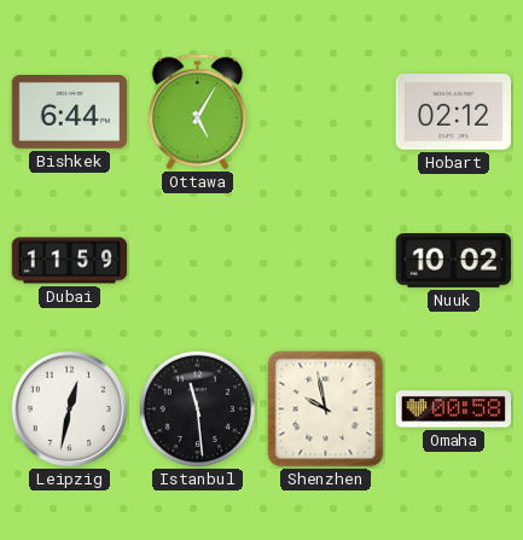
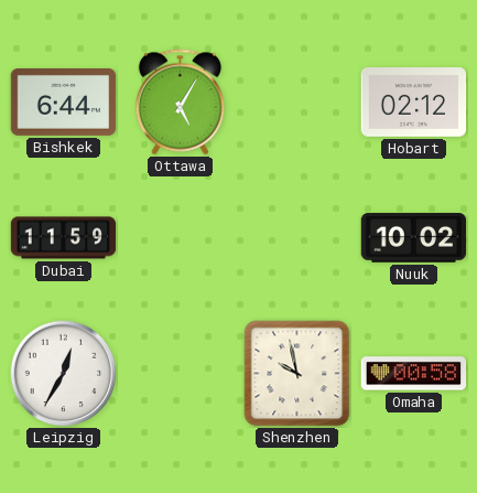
Leipzig: 12:32 -> 12:35
Istanbul: 11:29 -> none
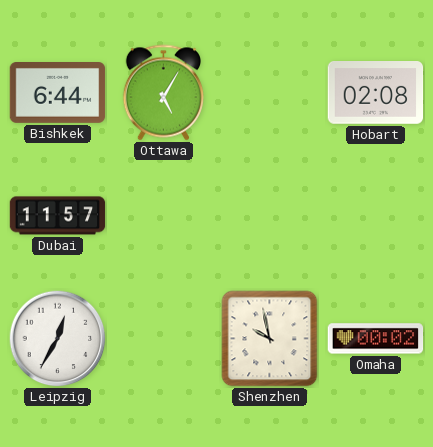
Hobart: 02:12 -> 02:08
Dubai: 11:59 -> 11:57
Nuuk: 10:02 -> none
Omaha: 00:58 -> 00:02
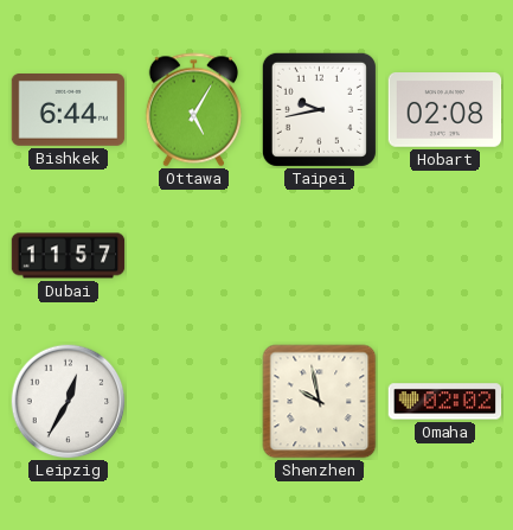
Taipei: none -> 9:43
Omaha: 00:02 -> 02:02
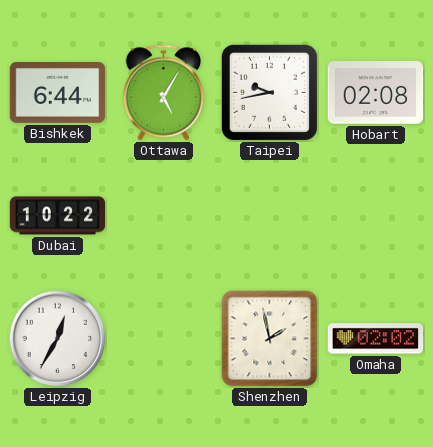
Dubai: 11:57 -> 10:22
Shenzhen: 9:58 -> 1:58
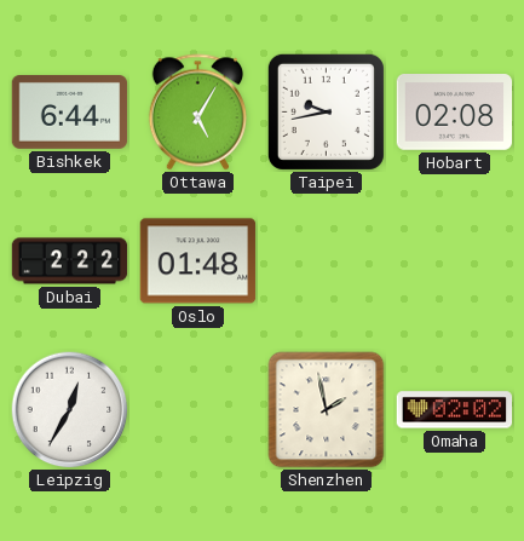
Dubai: 10:22 -> 2:22
Oslo: none -> 01:48
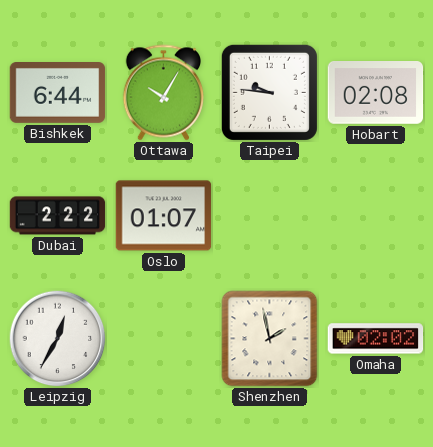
Ottawa: 5:05 -> 10:05
Taipei: 9:43 -> 9:46
Oslo: 01:48 -> 01:07
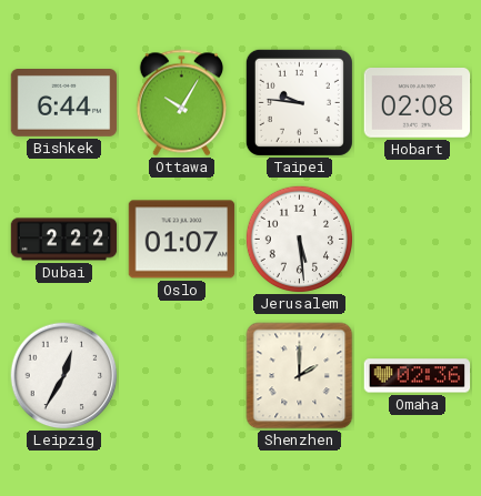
Jerusalem: none -> 5:29
Shenzhen: 1:58 -> 2:00
Omaha: 02:02 -> 02:36
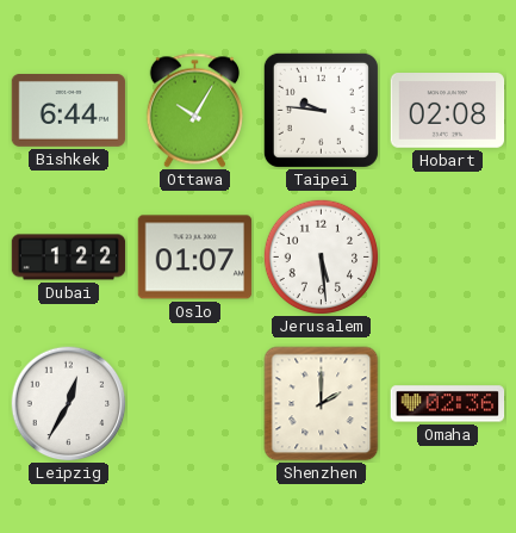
Dubai: 2:22 -> 1:22
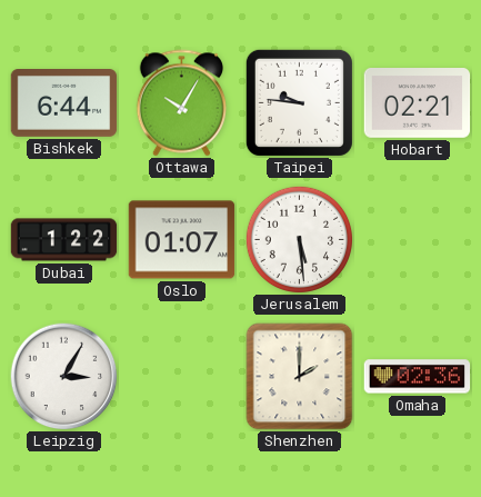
Hobart: 02:08 -> 02:21
Leipzig: 12:35 -> 3:05
